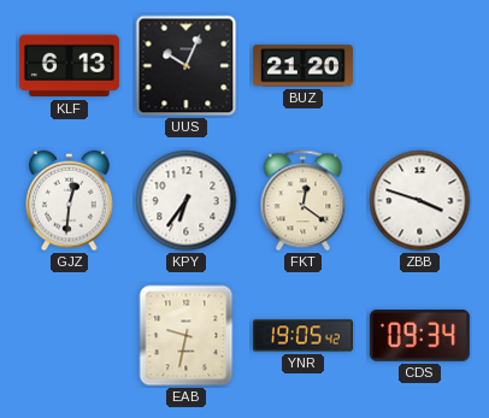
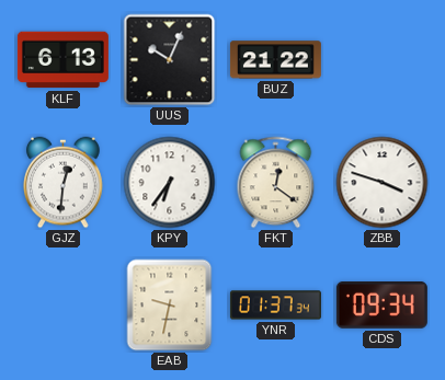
BUZ: 21:20 -> 21:22
YNR: 19:05 -> 01:37
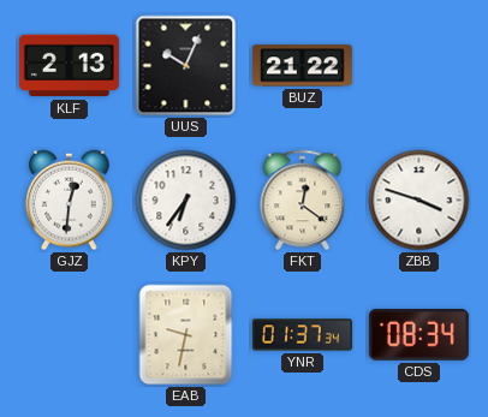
KLF: 6:13 -> 2:13
CDS: 09:34 -> 08:34
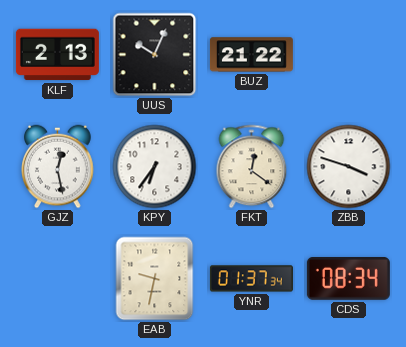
GJZ: 12:31 -> 12:28
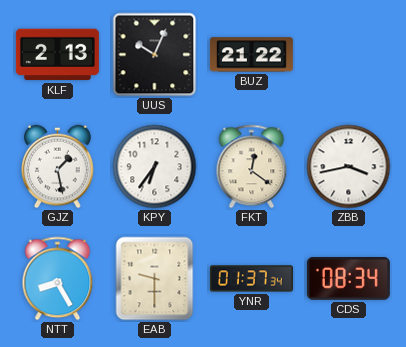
GJZ: 12:28 -> 1:28
ZBB: 3:48 -> 3:43
NTT: none -> 8:25
EAB: 9:32 -> 9:30
